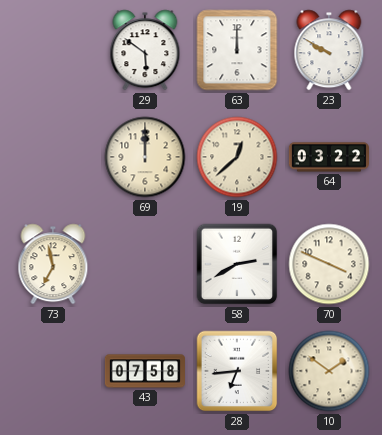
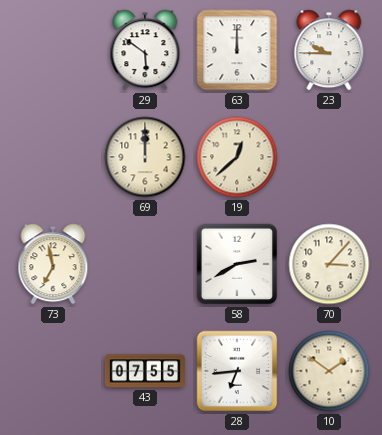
23: 9:50 -> 9:45
64: 03:22 -> none
70: 3:49 -> 3:07
43: 07:58 -> 07:55
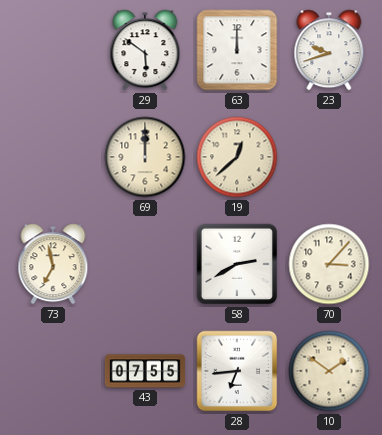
23: 9:45 -> 9:42
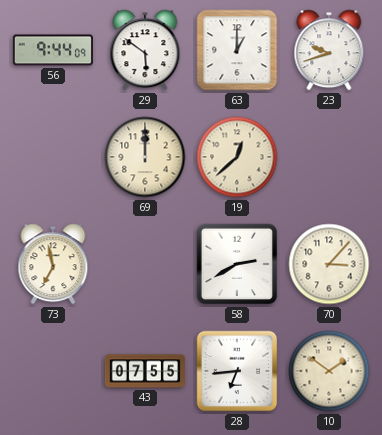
56: none -> 9:44
63: 12:00 -> 1:00
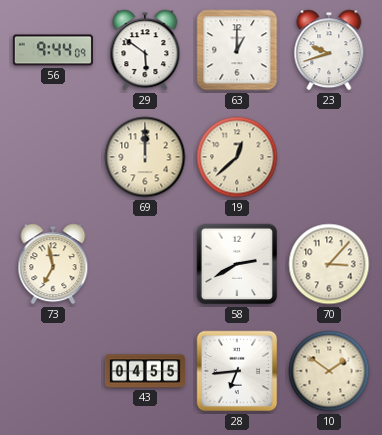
43: 07:55 -> 04:55
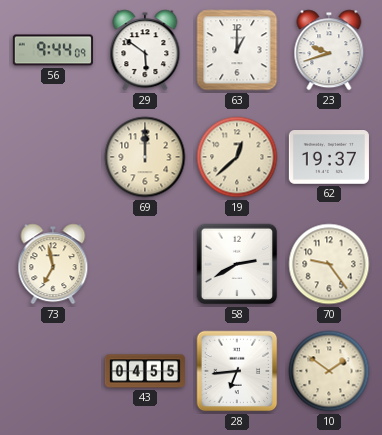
62: none -> 19:37
70: 3:07 -> 9:24
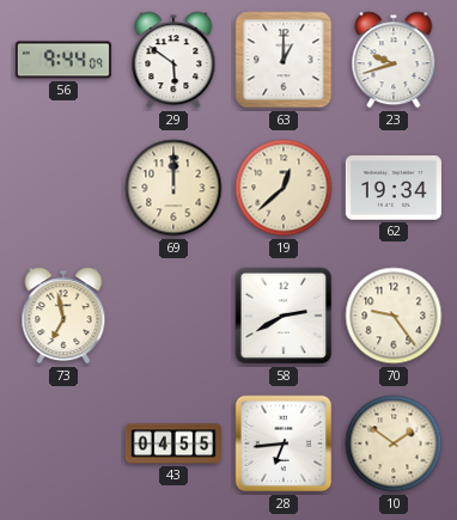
62: 19:37 -> 19:34
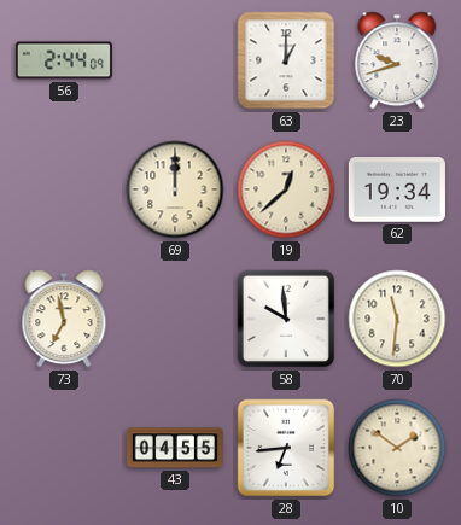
56: 9:44 -> 2:44
29: 5:51 -> none
58: 2:40 -> 9:59
70: 9:24 -> 11:31
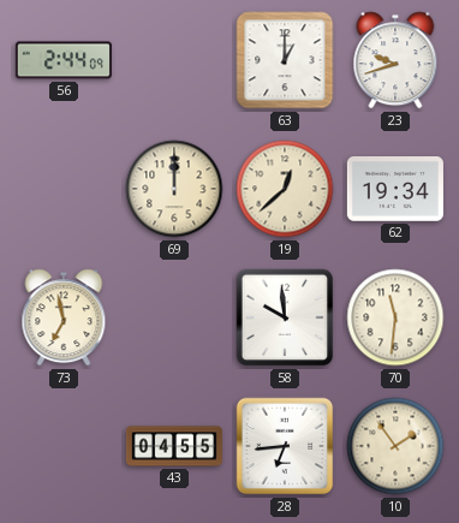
10: 1:51 -> 1:54
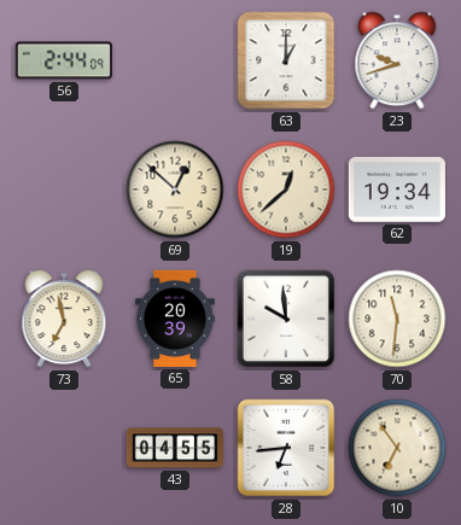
69: 12:00 -> 12:52
65: none -> 20:39
10: 1:54 -> 6:54
